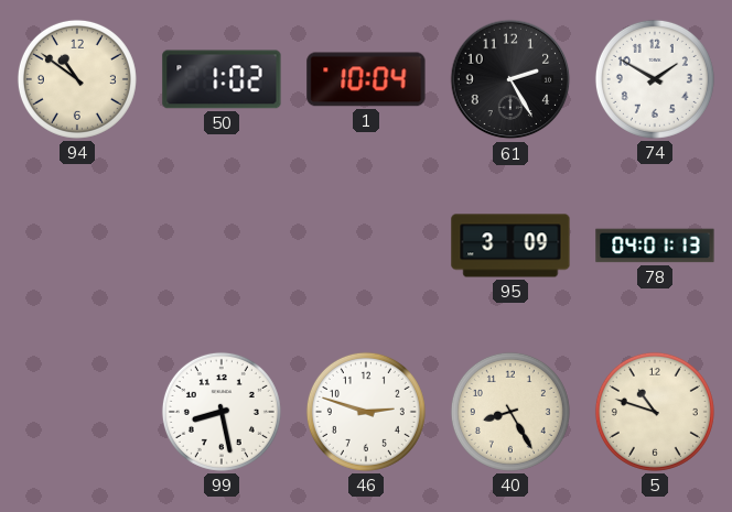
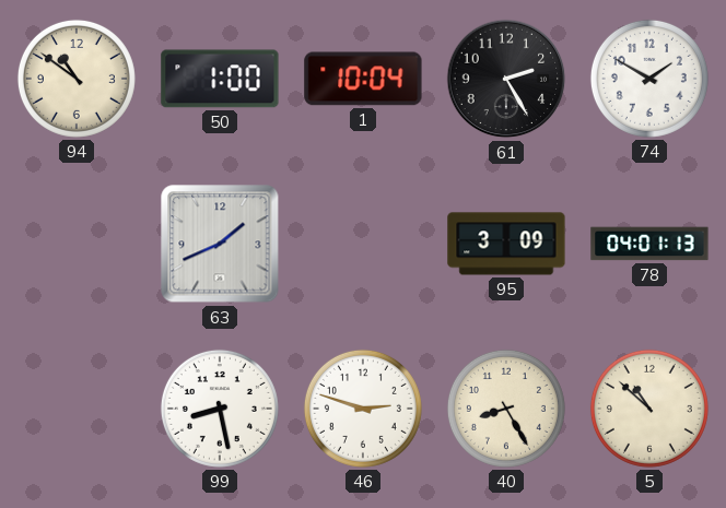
50: 1:02 -> 1:00
63: none -> 1:41
5: 10:48 -> 10:52
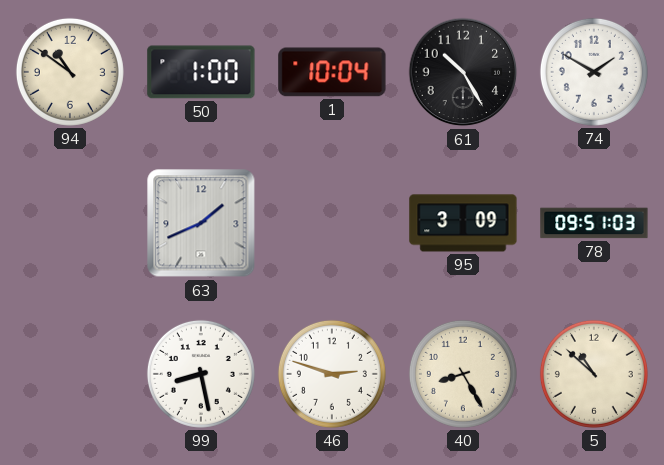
61: 2:25 -> 10:25
78: 04:01 -> 09:51
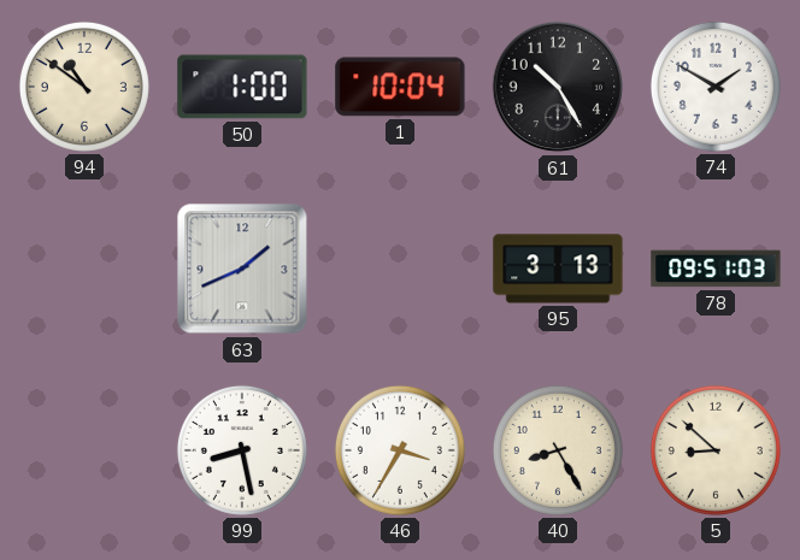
95: 3:09 -> 3:13
46: 2:48 -> 3:35
5: 10:52 -> 8:52
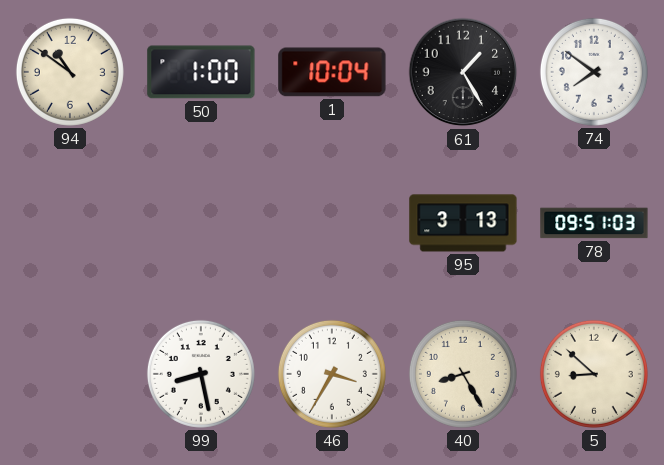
61: 10:25 -> 1:25
74: 1:50 -> 7:51
63: 1:41 -> none
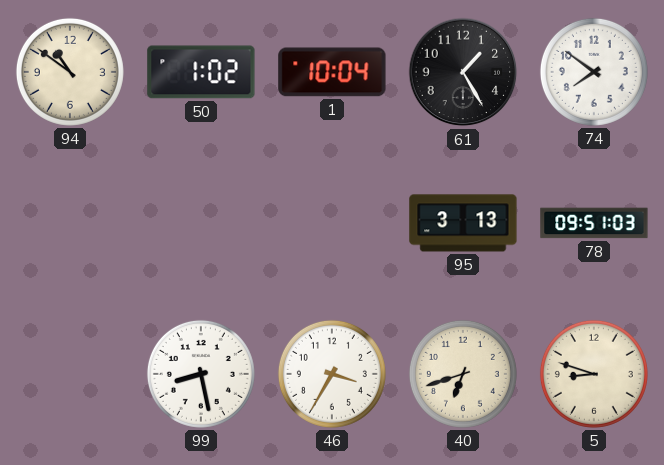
50: 1:00 -> 1:02
40: 8:25 -> 6:42
5: 8:52 -> 8:48
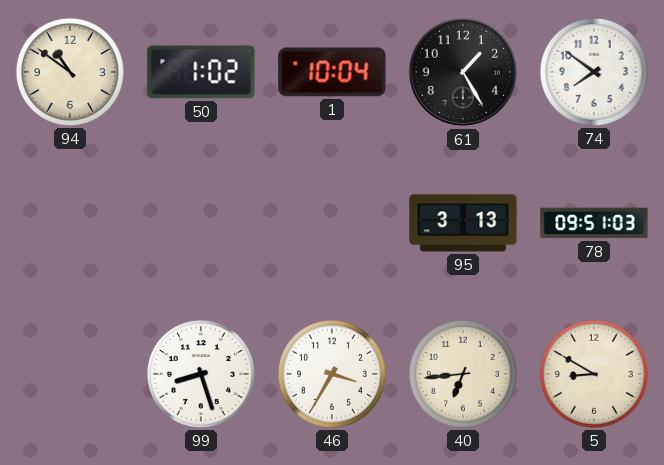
99: 8:28 -> 8:27
40: 6:42 -> 6:44
5: 8:48 -> 8:50
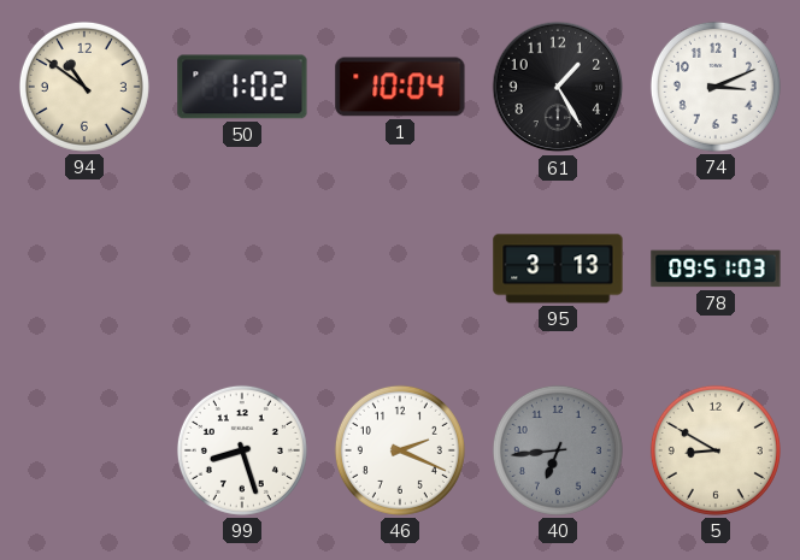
74: 7:51 -> 3:11
46: 3:35 -> 2:19
40 dial: cream -> grey
